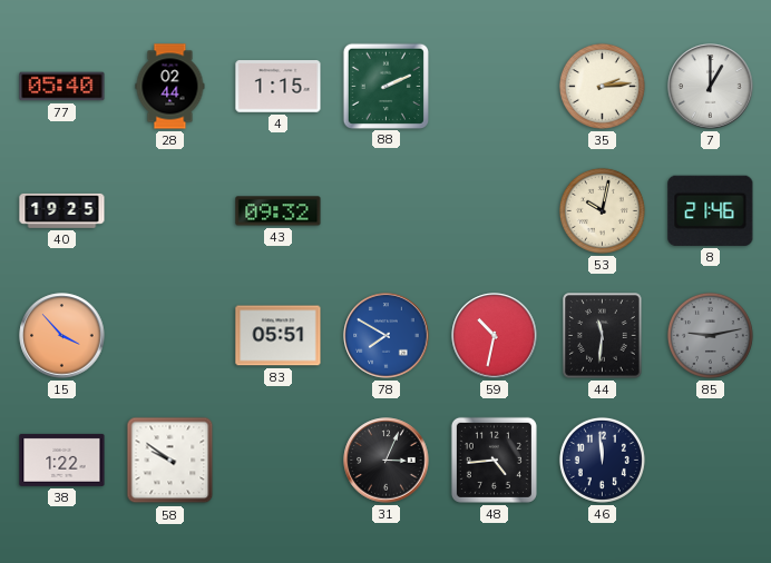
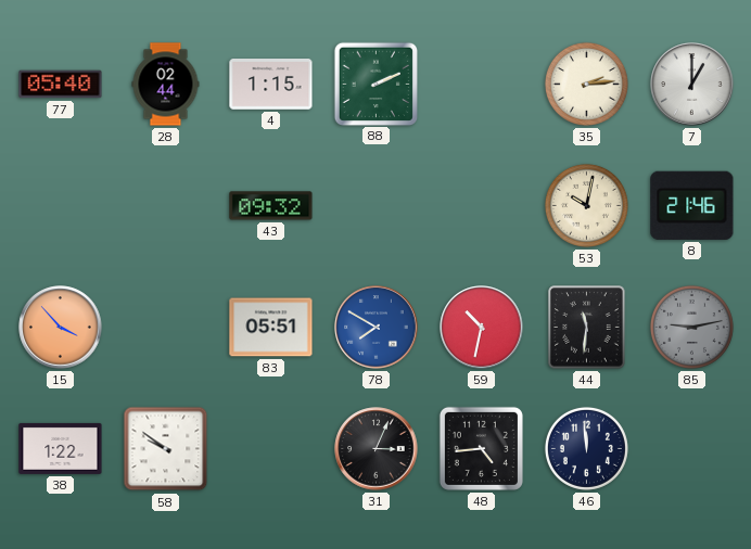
40: 19:25 -> none
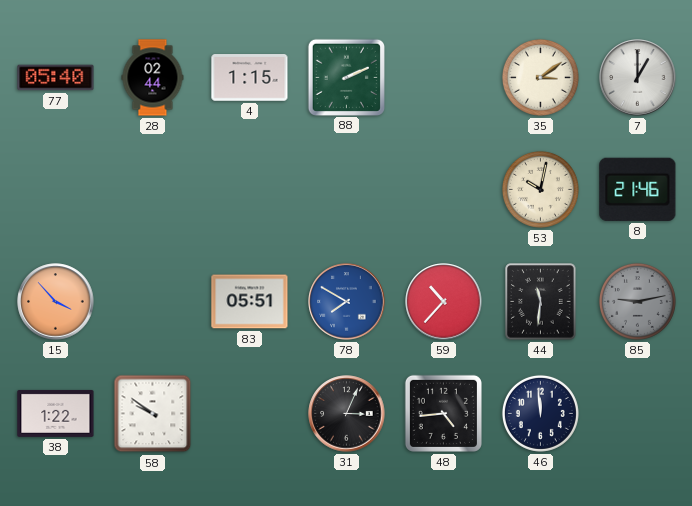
35: 2:14 -> 3:09
43: 09:32 -> none
59: 10:32 -> 10:37
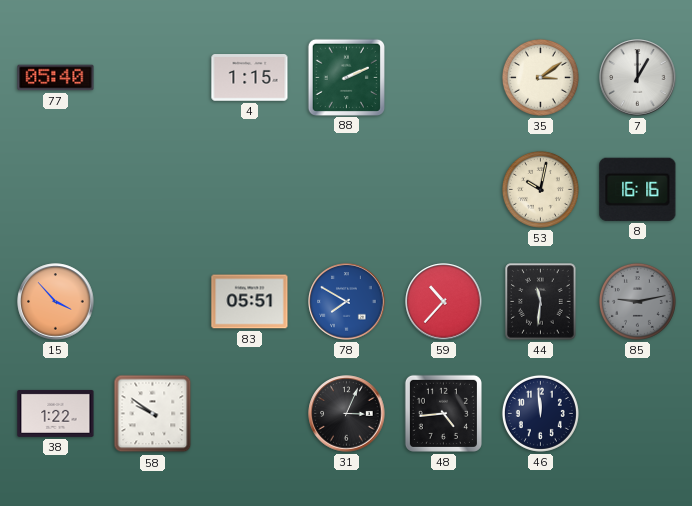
28: 02:44 -> none
8: 21:46 -> 16:16
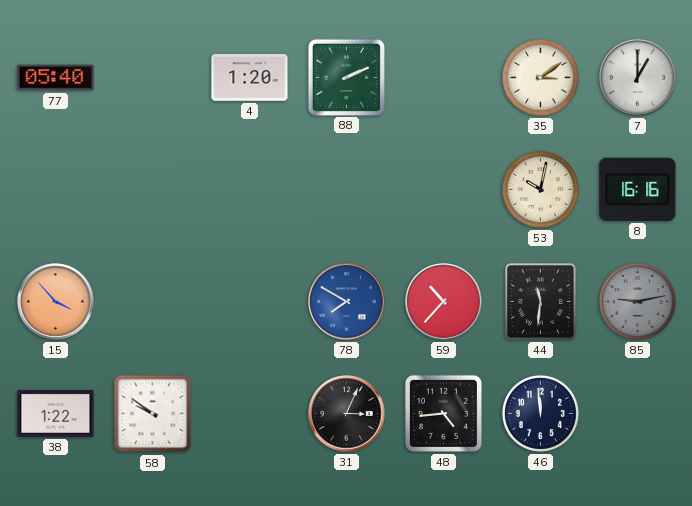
4: 1:15 -> 1:20
83: 05:51 -> none
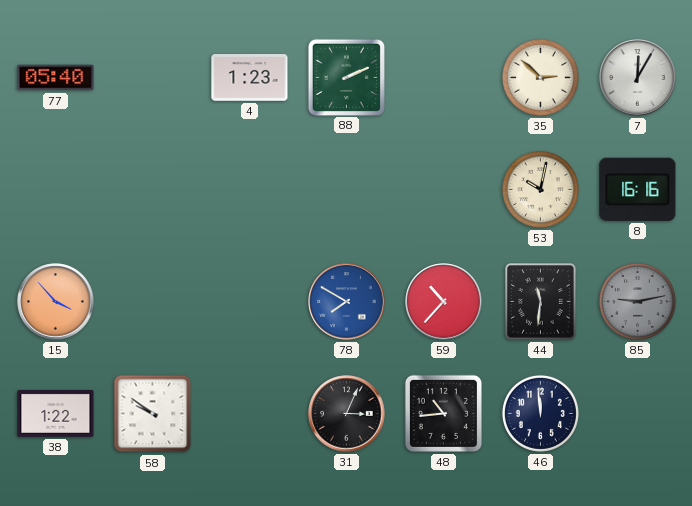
4: 1:20 -> 1:23
35: 3:09 -> 2:52
7: 1:00 -> 12:05
48: 4:44 -> 10:44
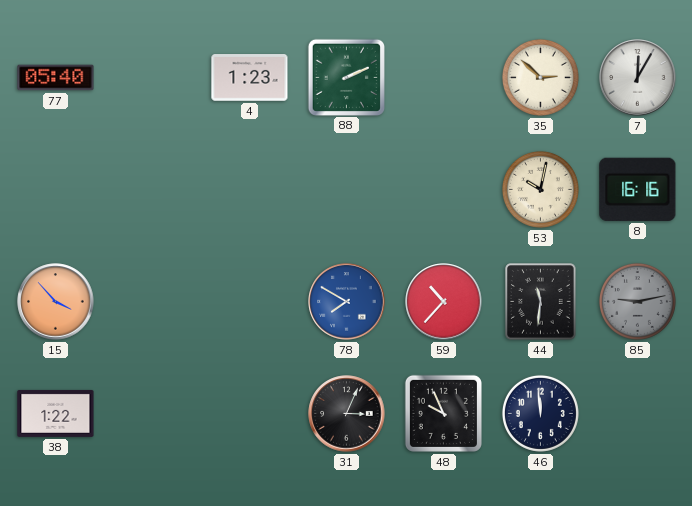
58: 9:51 -> none
48: 10:44 -> 9:56
